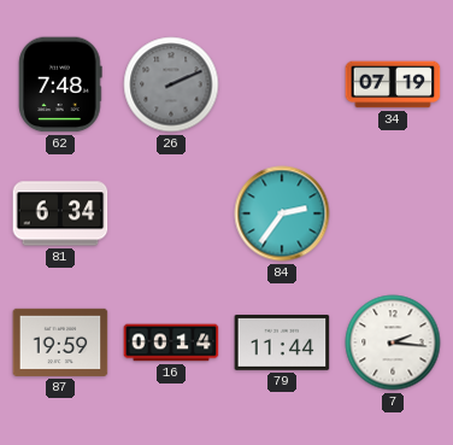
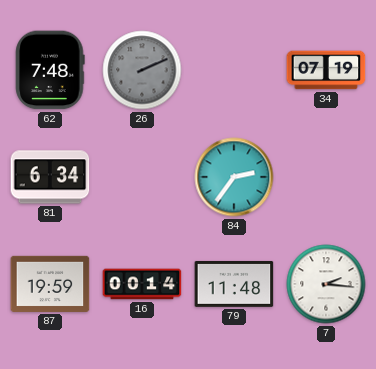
79: 11:44 -> 11:48
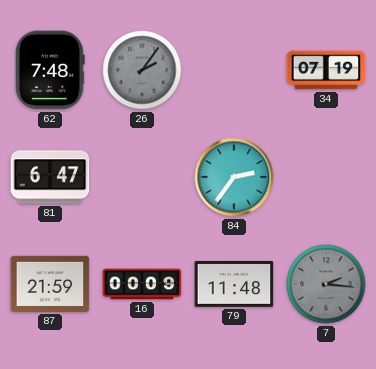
26: 2:11 -> 2:06
81: 6:34 -> 6:47
87: 19:59 -> 21:59
16: 00:14 -> 00:09
7 dial: white -> grey
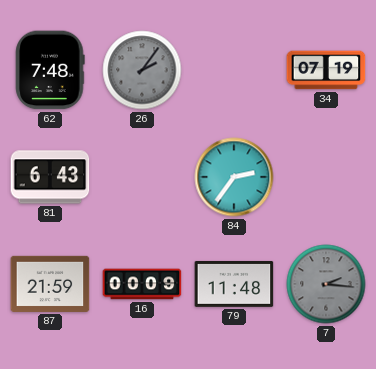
81: 6:47 -> 6:43
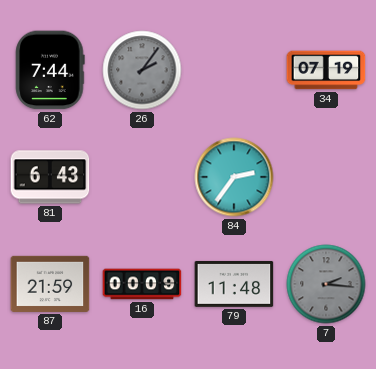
62: 7:48 -> 7:44
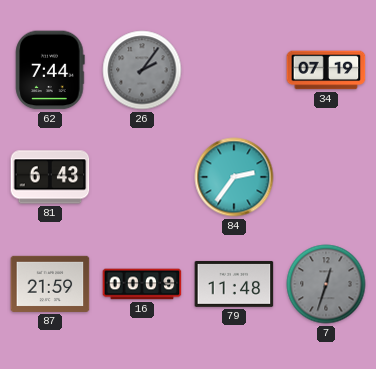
7: 2:16 -> 12:33
